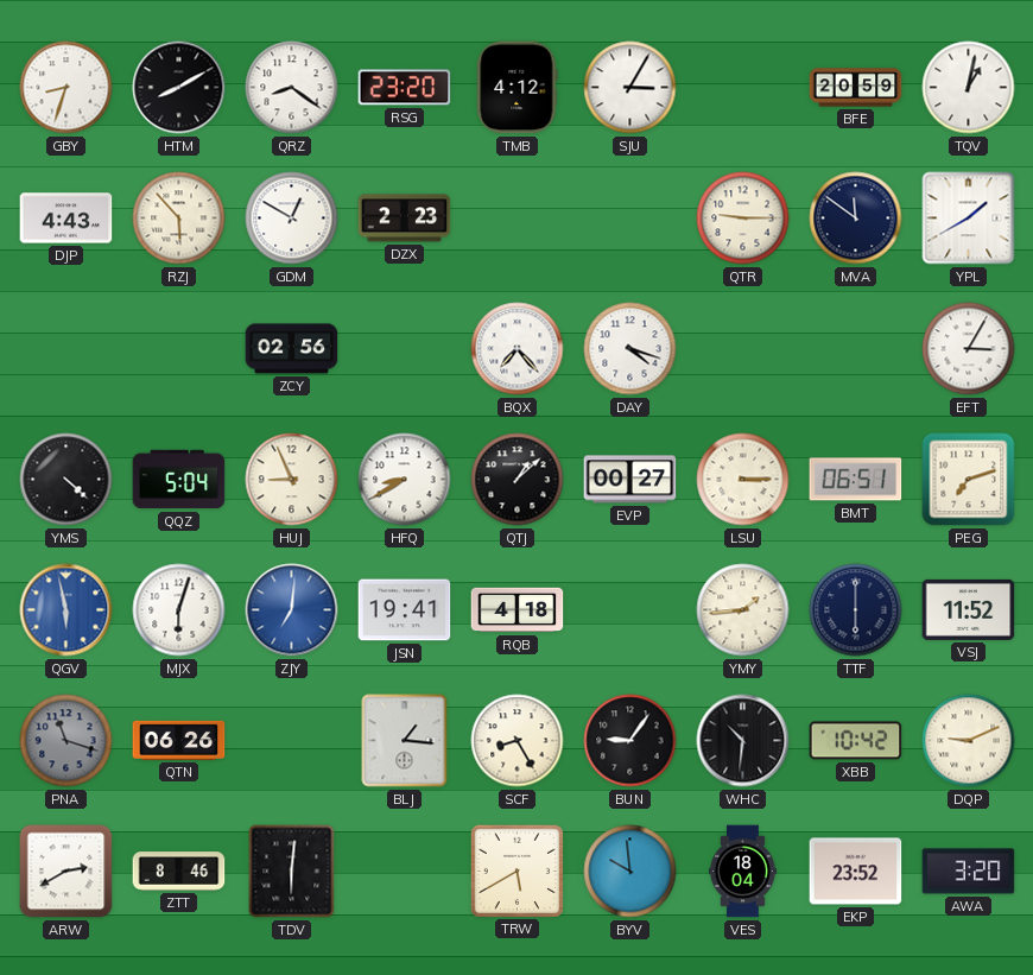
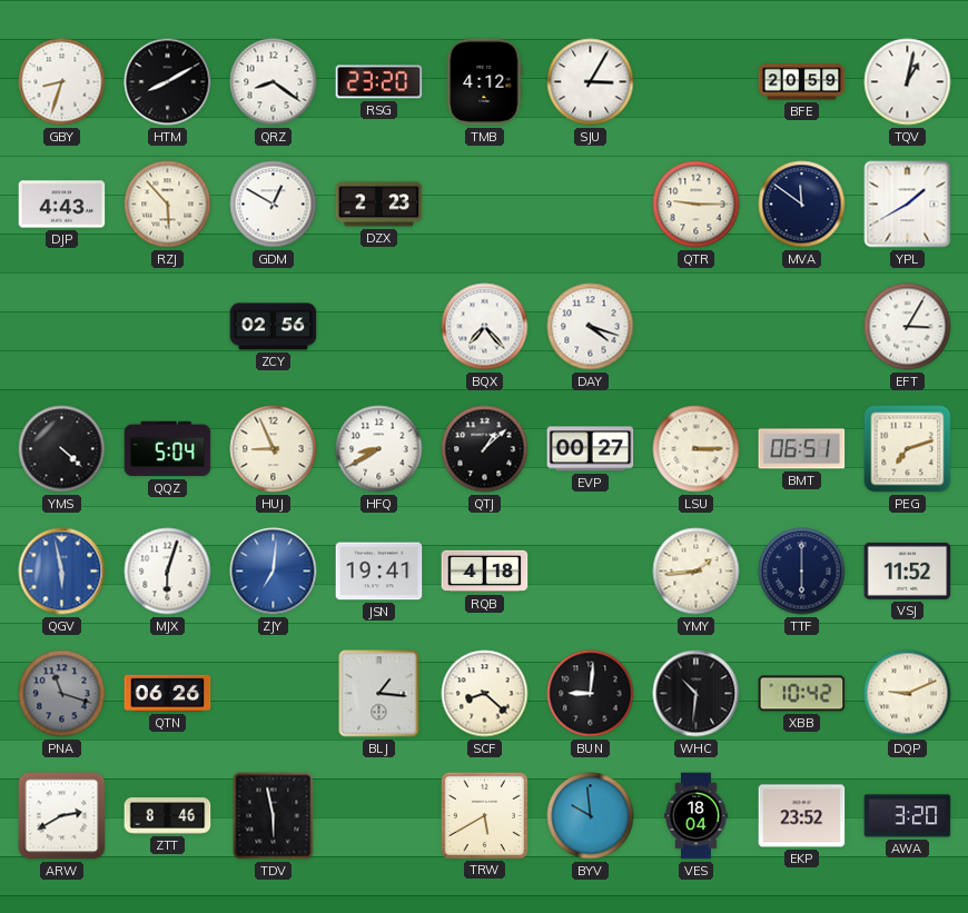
SCF: 8:25 -> 8:22
BUN: 9:06 -> 9:01
TDV: 6:01 -> 5:58
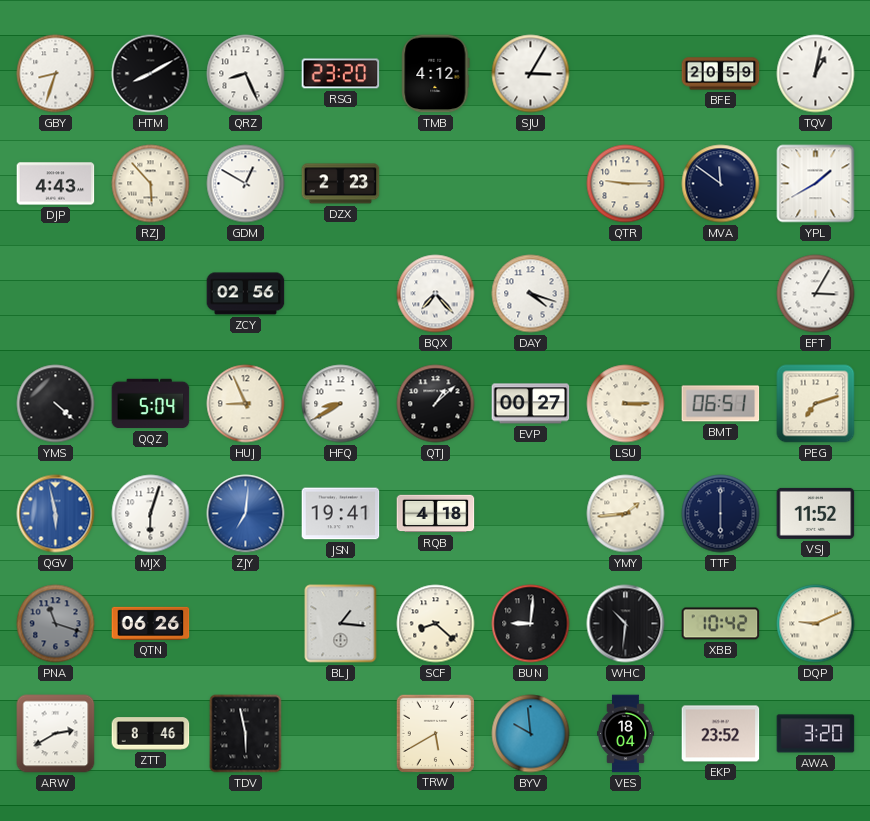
QRZ: 8:21 -> 8:26
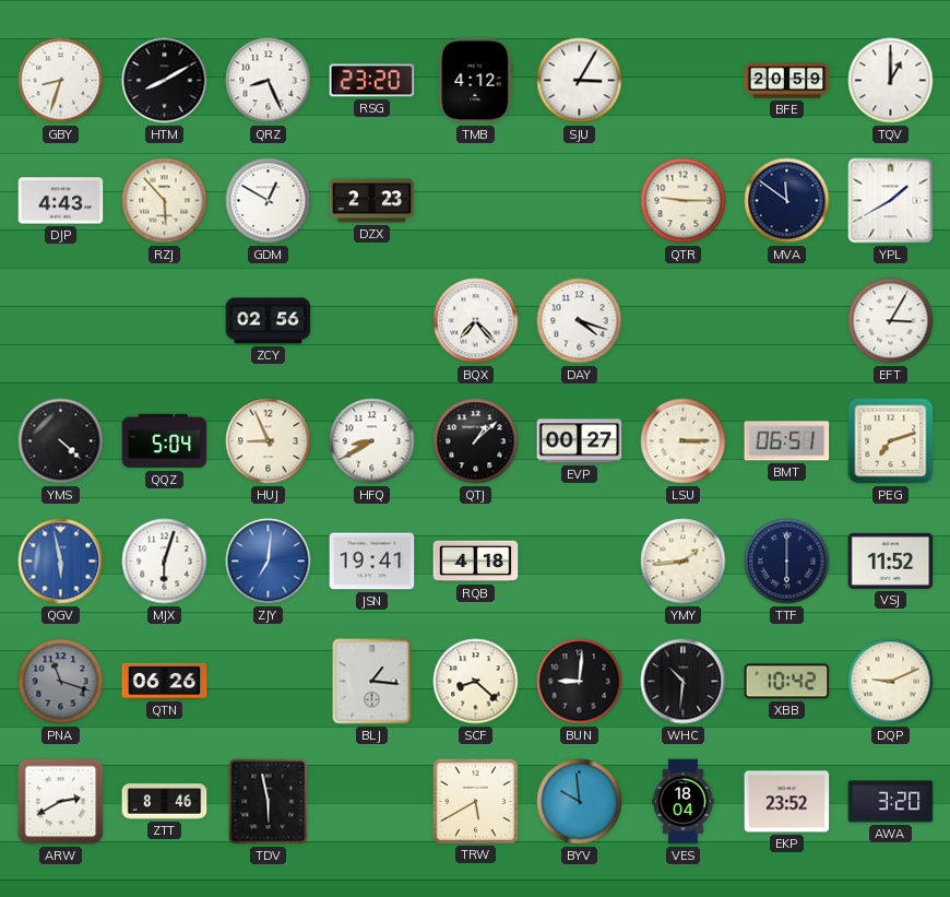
TQV: 1:02 -> 1:00
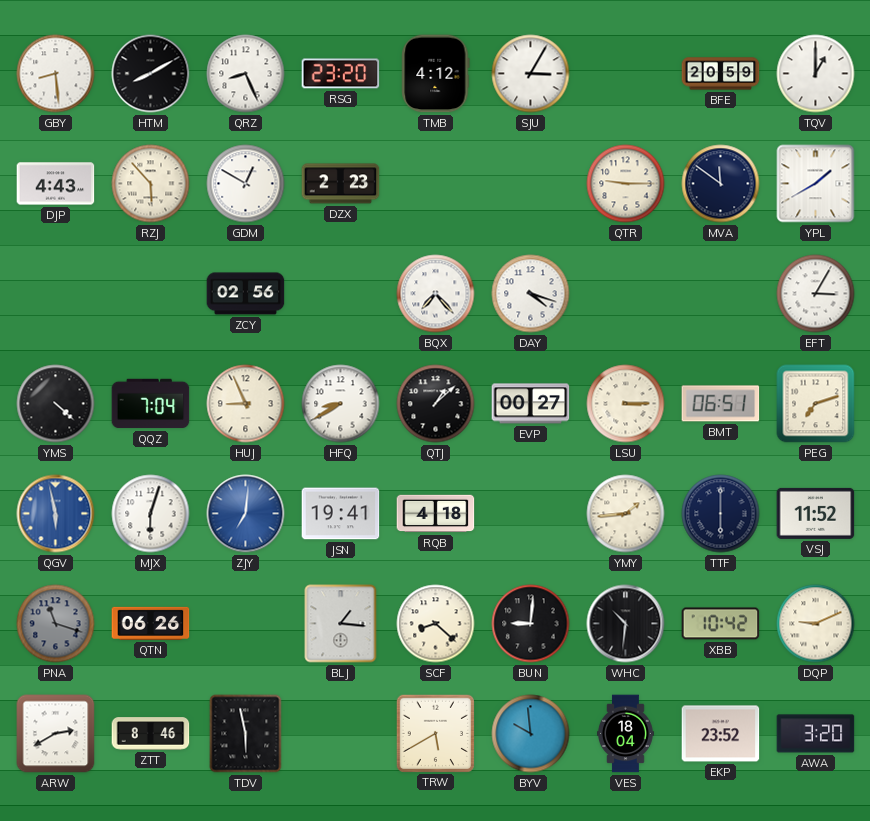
GBY: 8:33 -> 8:29
QQZ: 5:04 -> 7:04
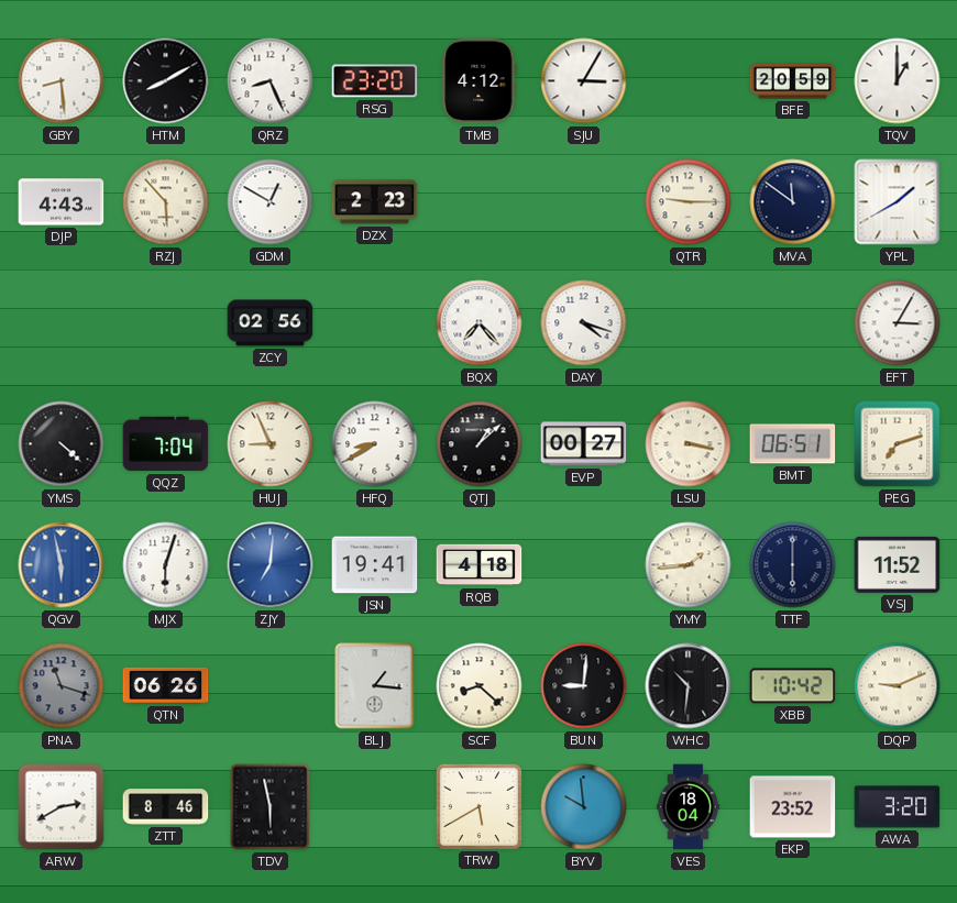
LSU: 3:15 -> 3:17
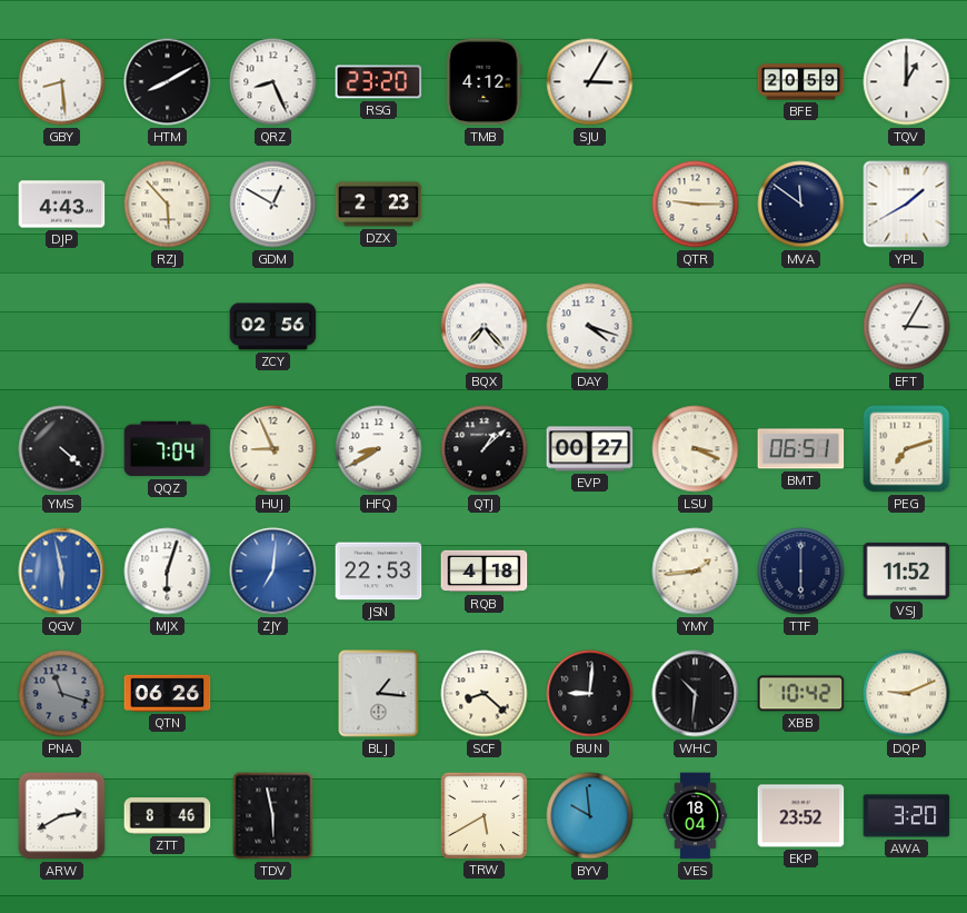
LSU: 3:17 -> 3:19
JSN: 19:41 -> 22:53
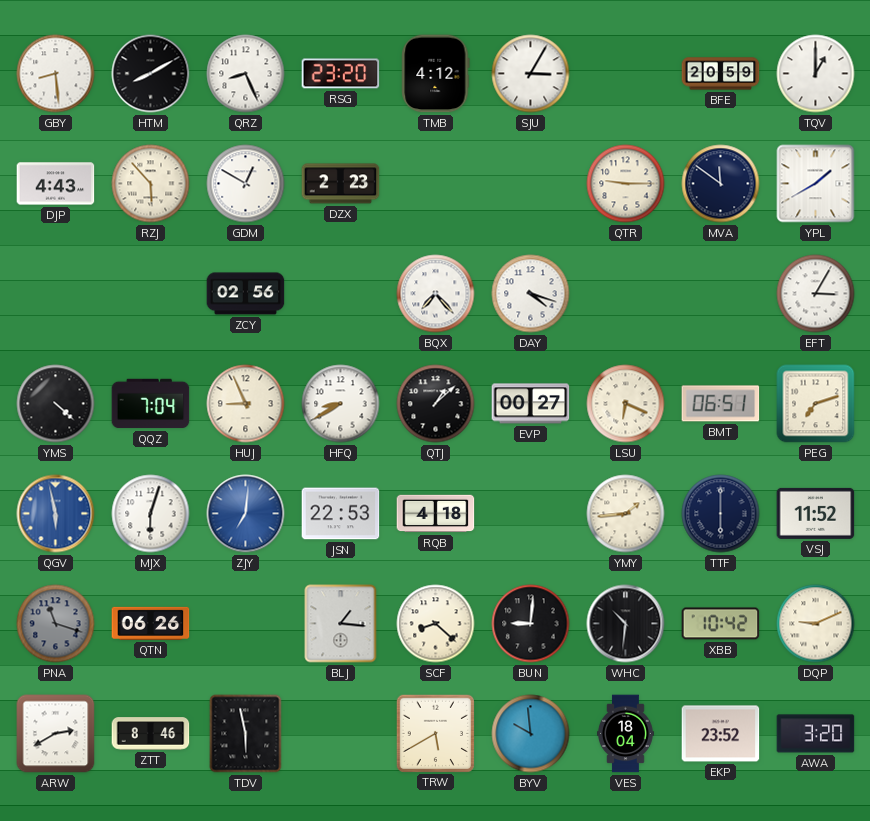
LSU: 3:19 -> 6:19
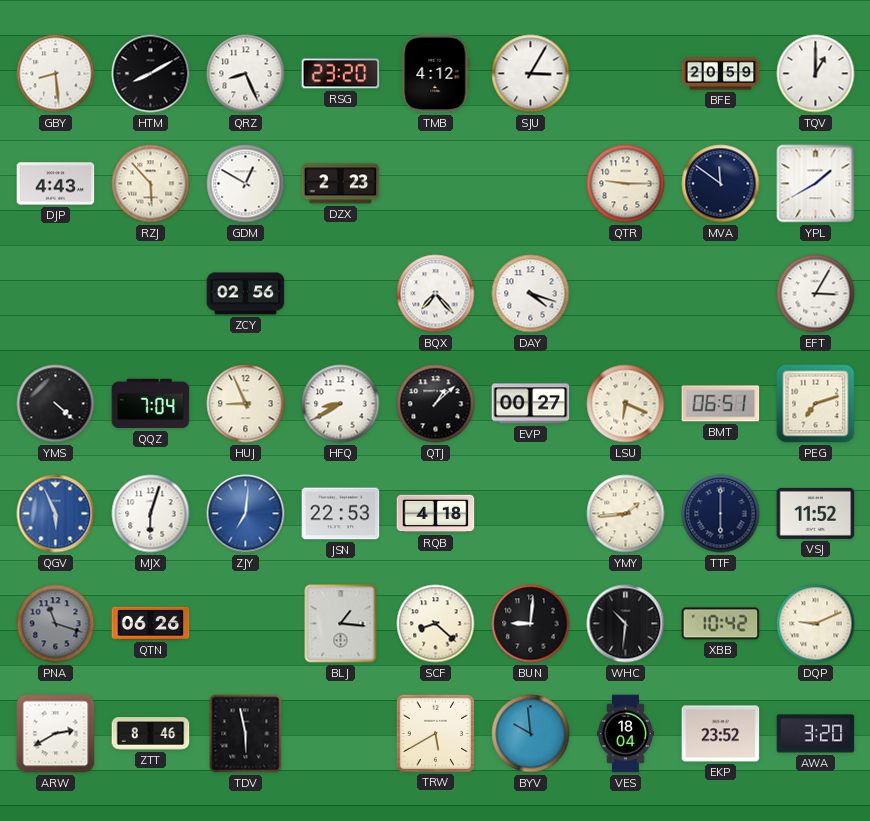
QGV: 5:58 -> 5:56
